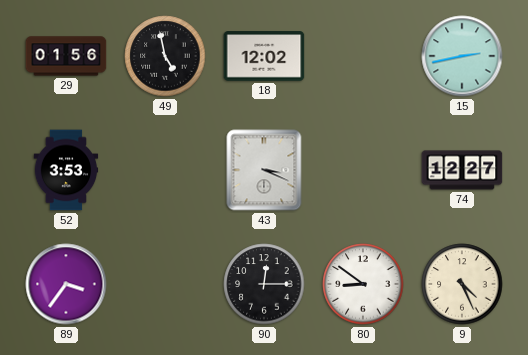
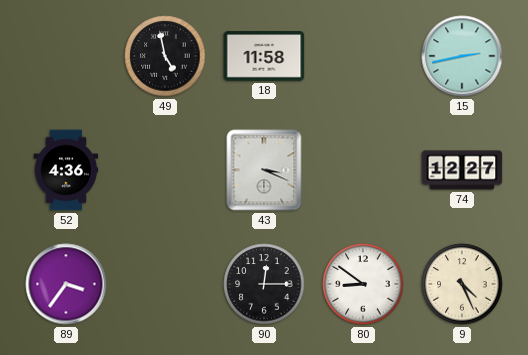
29: 01:56 -> none
18: 12:02 -> 11:58
52: 3:53 -> 4:36
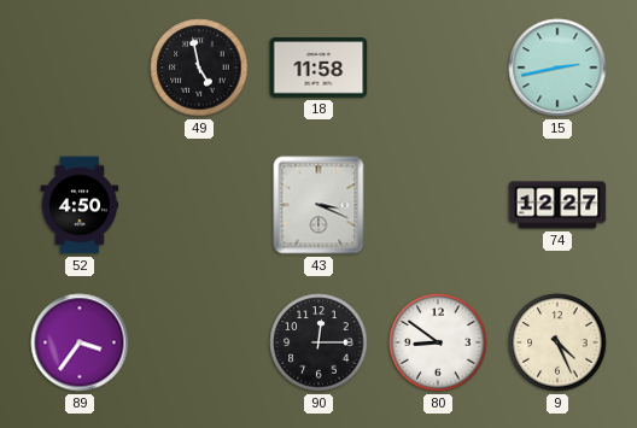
52: 4:36 -> 4:50
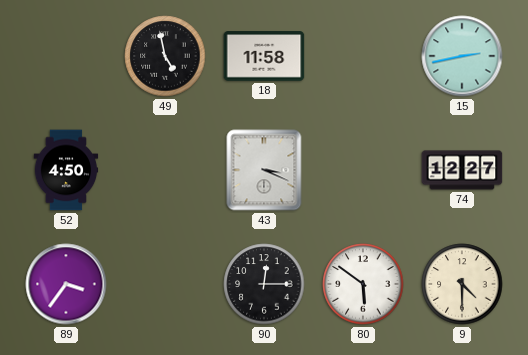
80: 8:51 -> 5:51
9: 4:26 -> 4:30
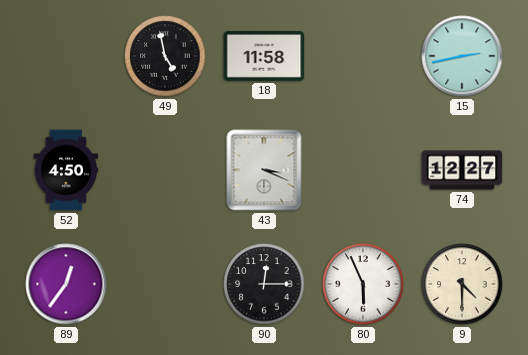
89: 3:36 -> 12:36
80: 5:51 -> 5:56
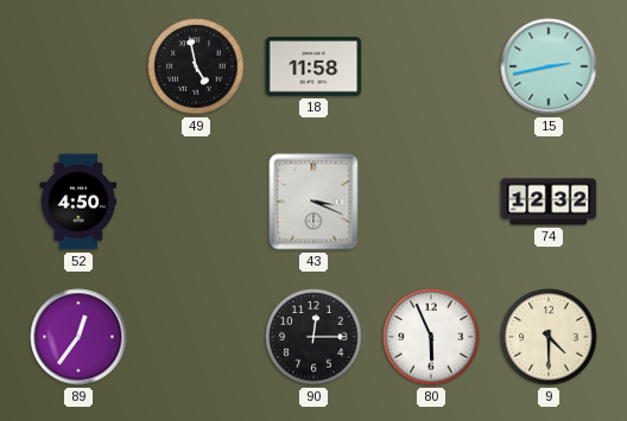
74: 12:27 -> 12:32
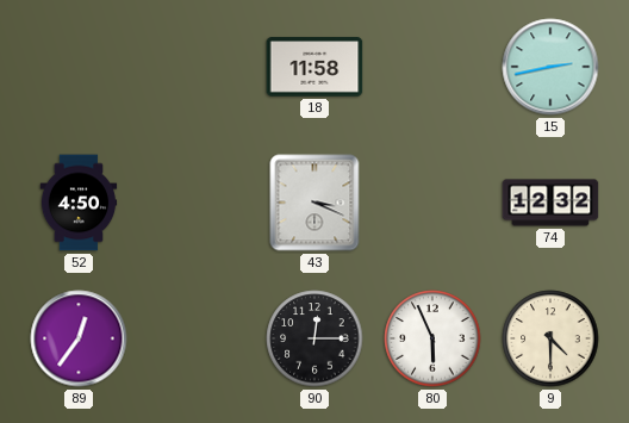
49: 4:58 -> none
